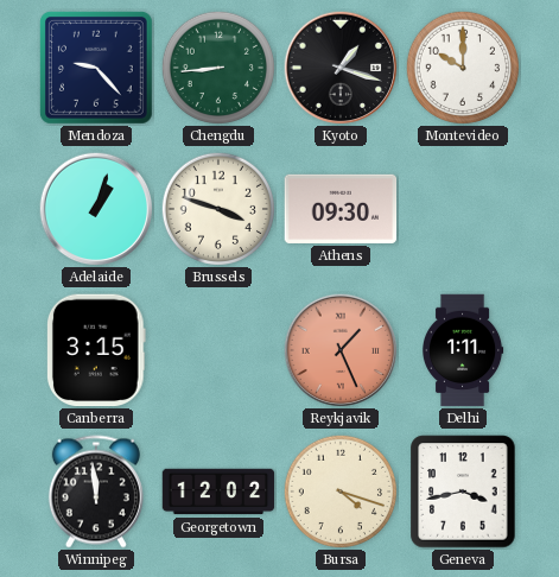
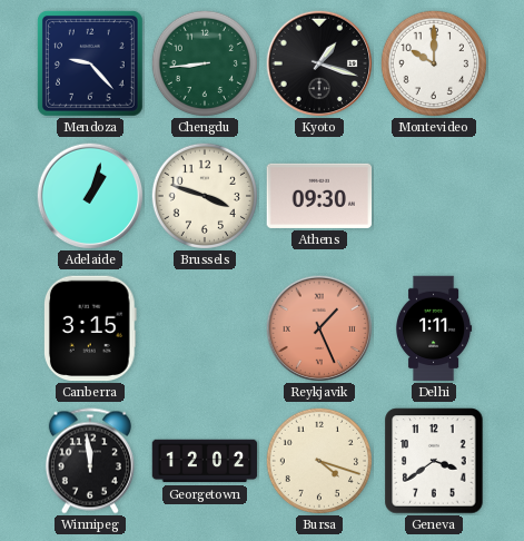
Geneva: 3:43 -> 3:39
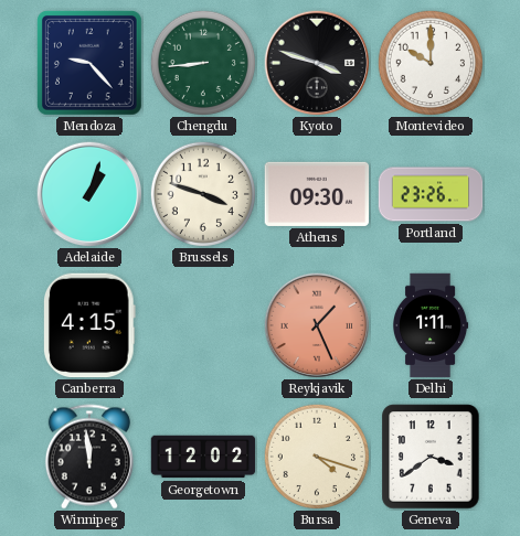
Kyoto: 1:18 -> 3:48
Portland: none -> 23:26
Canberra: 3:15 -> 4:15
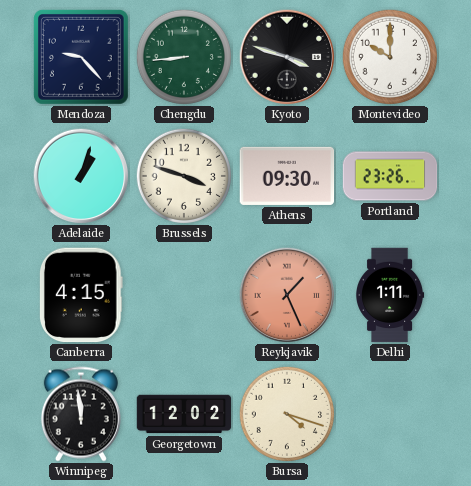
Geneva: 3:39 -> none
